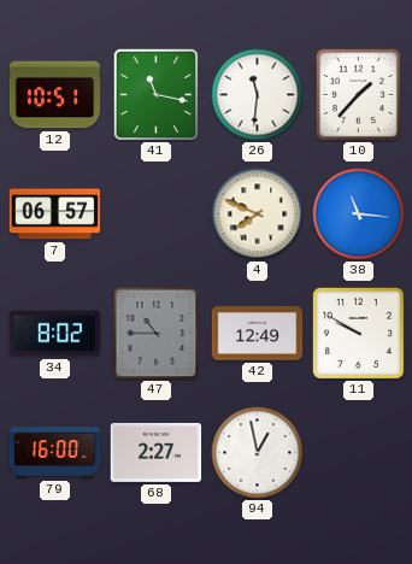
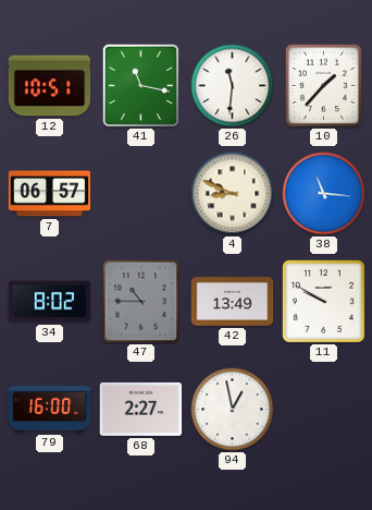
4: 7:49 -> 8:49
42: 12:49 -> 13:49
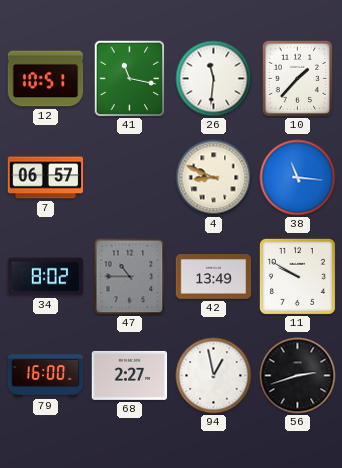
56: none -> 2:42
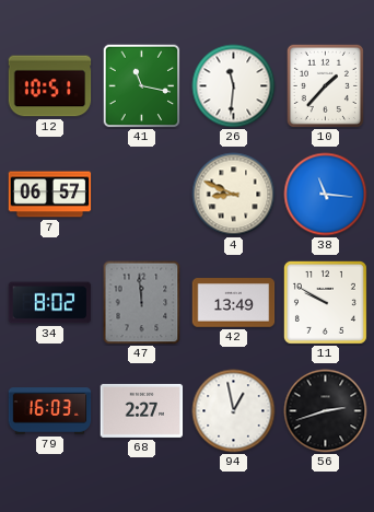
47: 10:45 -> 11:59
79: 16:00 -> 16:03
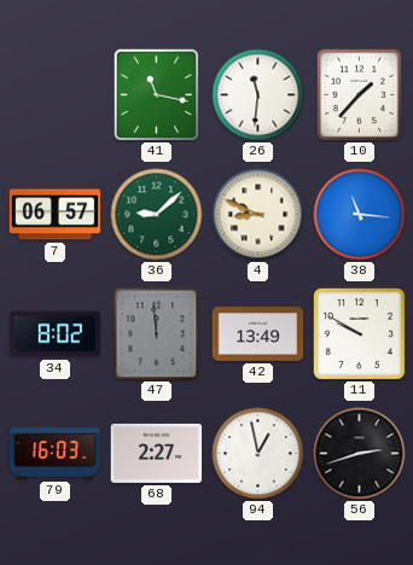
12: 10:51 -> none
36: none -> 9:08
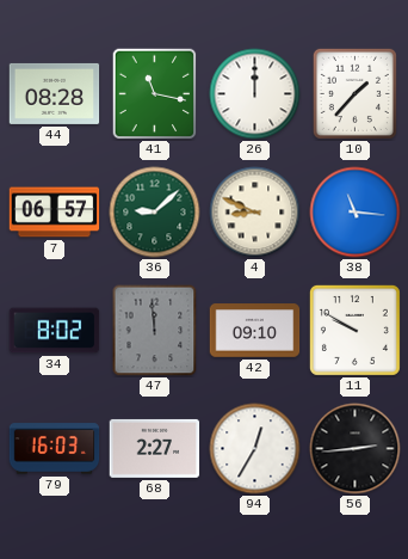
44: none -> 08:28
26: 11:31 -> 12:00
42: 13:49 -> 09:10
94: 12:58 -> 12:35
56: 2:42 -> 2:44
